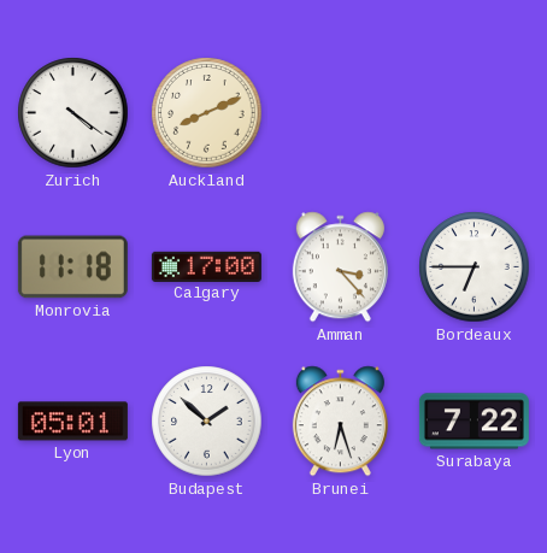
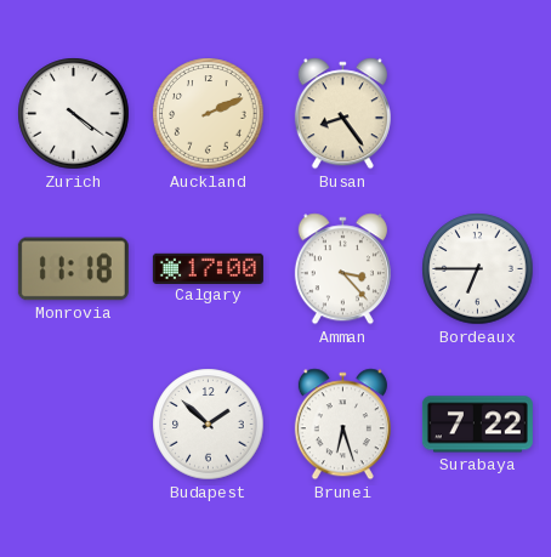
Auckland: 8:11 -> 2:11
Busan: none -> 8:24
Lyon: 05:01 -> none
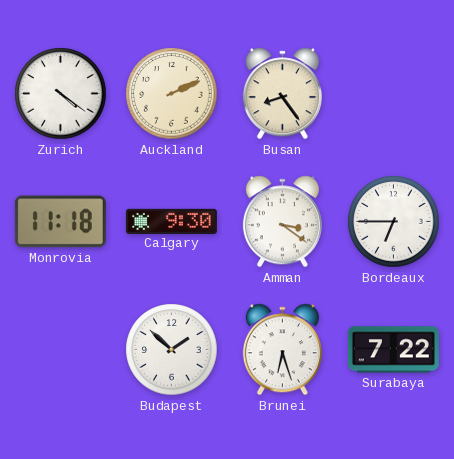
Calgary: 17:00 -> 9:30
Amman: 3:23 -> 3:21
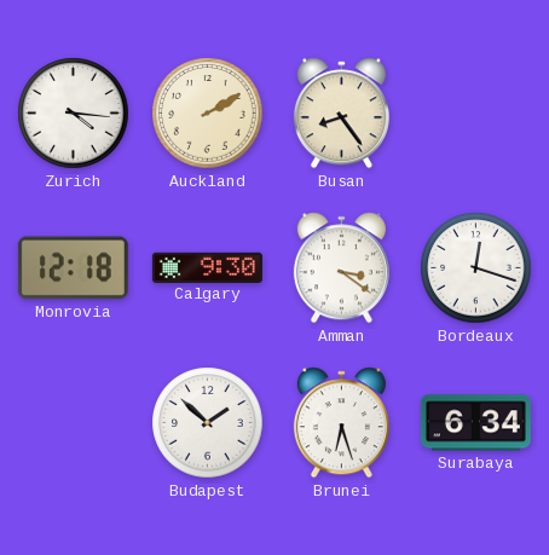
Zurich: 4:21 -> 4:16
Auckland: 2:11 -> 2:10
Monrovia: 11:18 -> 12:18
Bordeaux: 6:45 -> 12:18
Surabaya: 7:22 -> 6:34
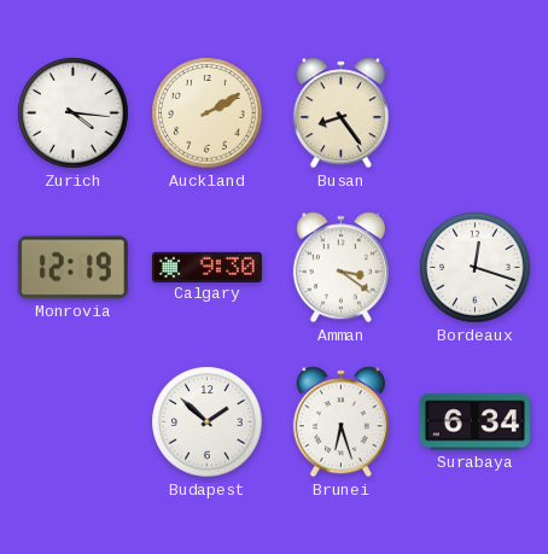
Monrovia: 12:18 -> 12:19
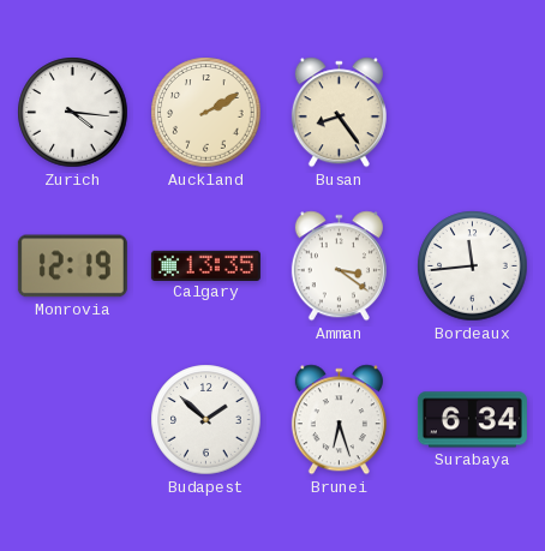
Calgary: 9:30 -> 13:35
Bordeaux: 12:18 -> 11:44
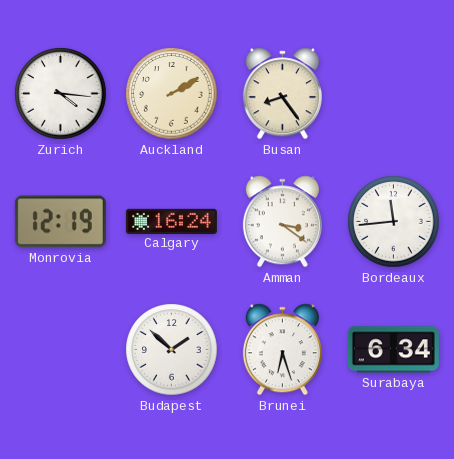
Calgary: 13:35 -> 16:24
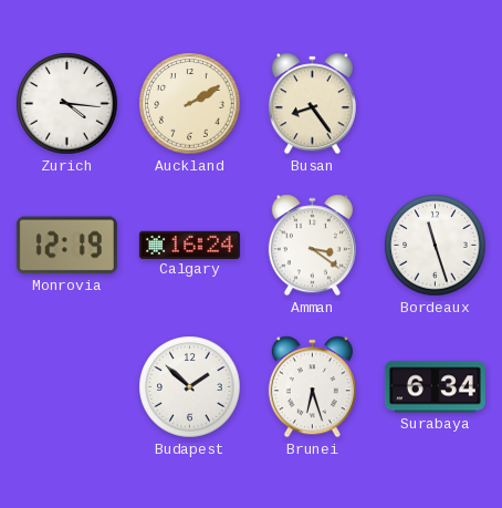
Bordeaux: 11:44 -> 11:27
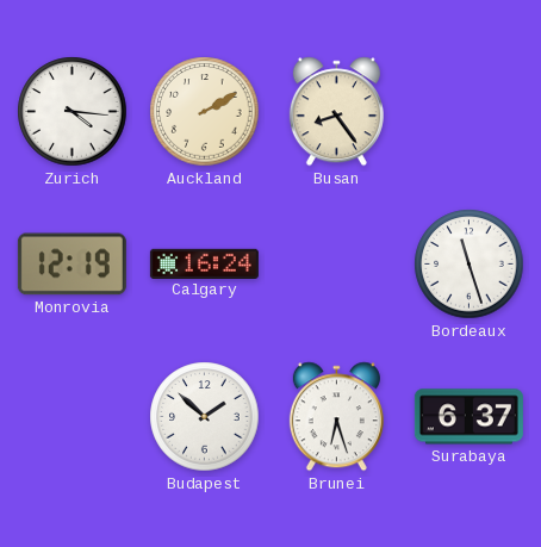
Amman: 3:21 -> none
Surabaya: 6:34 -> 6:37
